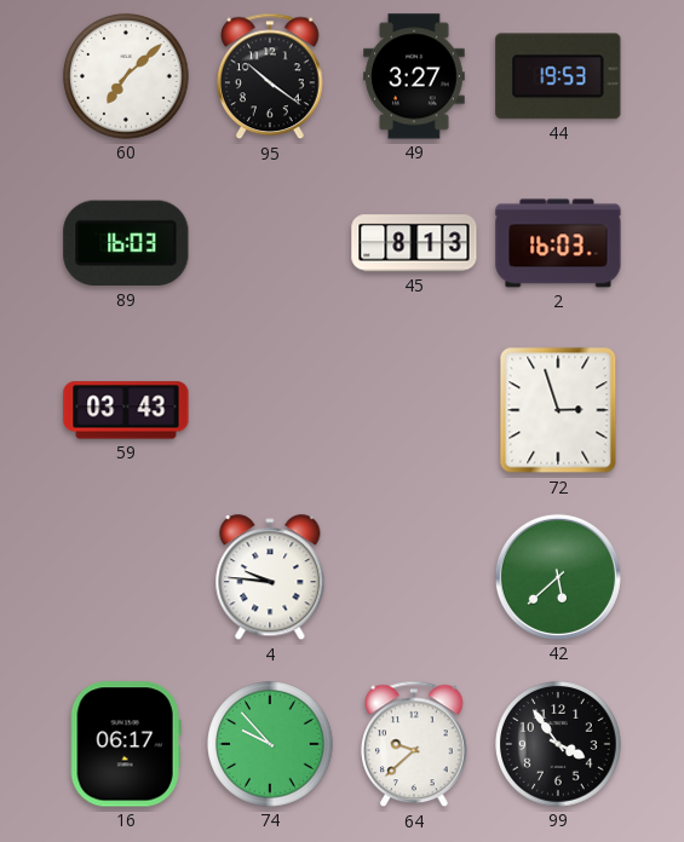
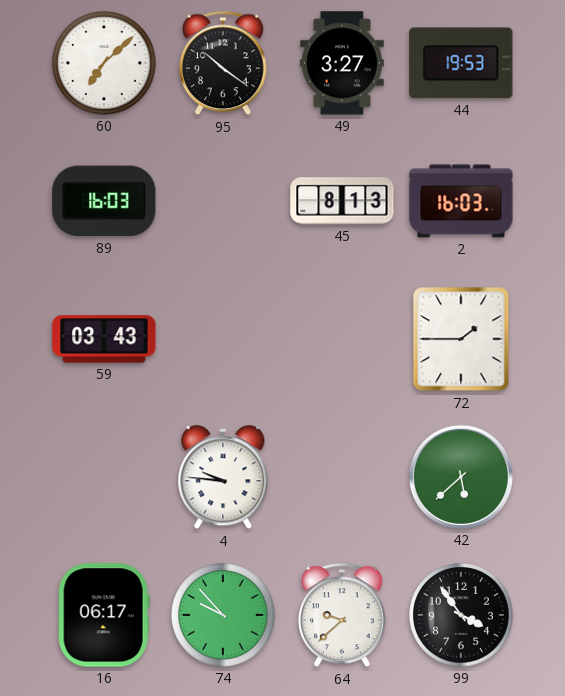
72: 2:57 -> 1:45
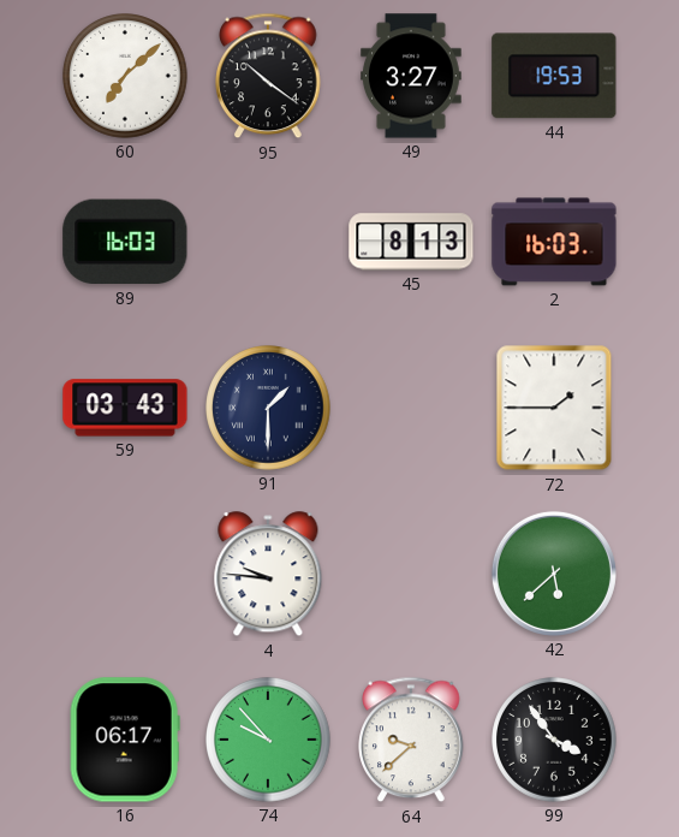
91: none -> 1:30
